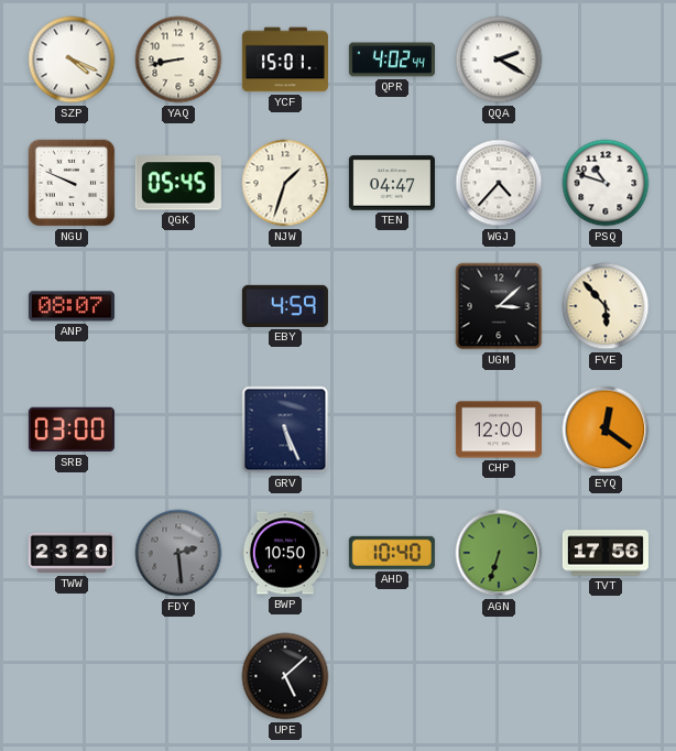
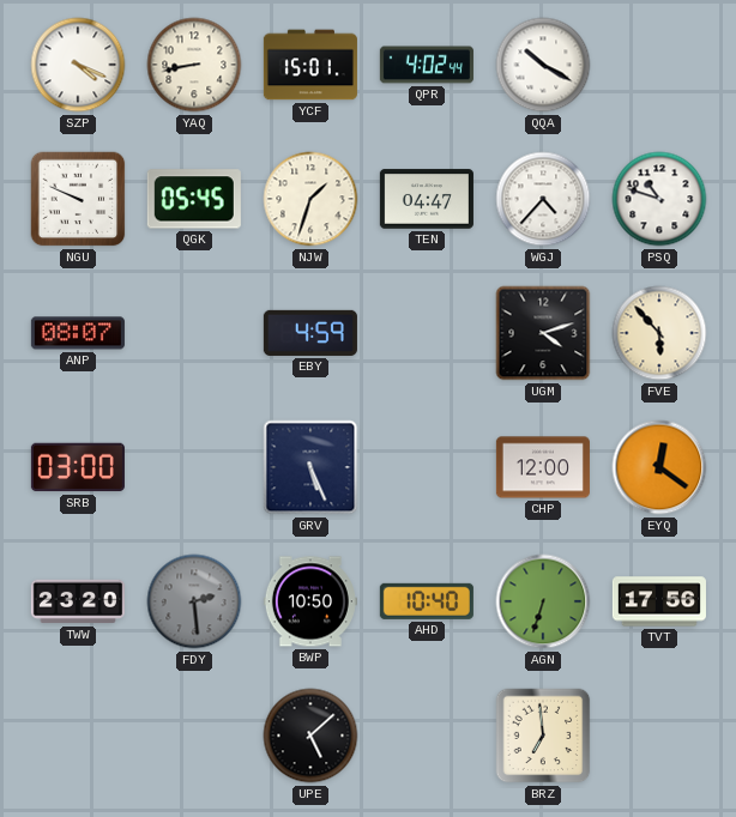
QQA: 2:20 -> 10:20
UGM: 3:08 -> 4:12
BRZ: none -> 6:59
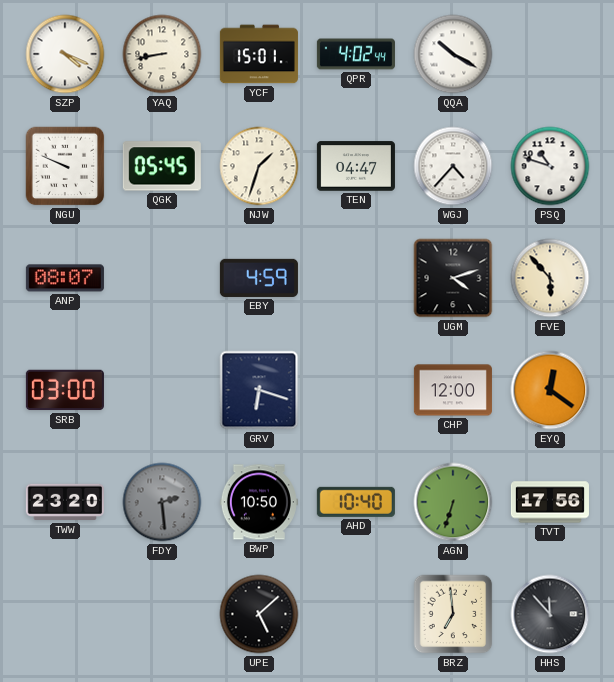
GRV: 5:26 -> 6:18
HHS: none -> 11:53
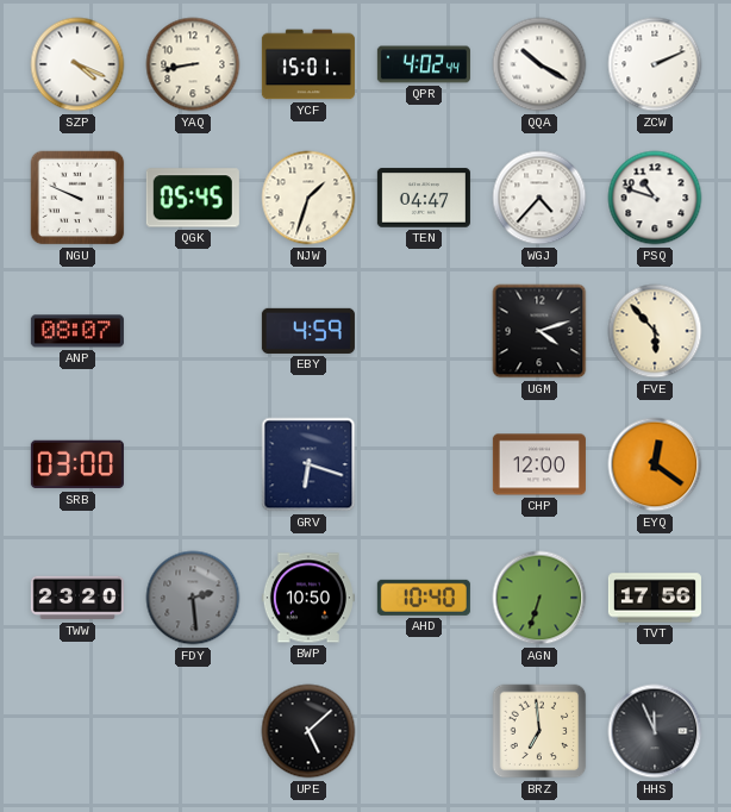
ZCW: none -> 2:11
HHS: 11:53 -> 11:56
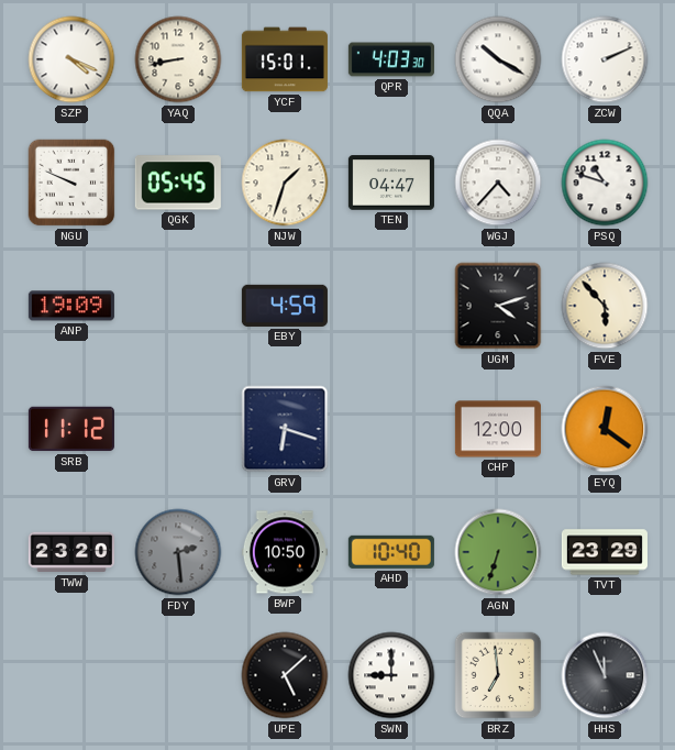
QPR: 4:02 -> 4:03
ANP: 08:07 -> 19:09
SRB: 03:00 -> 11:12
TVT: 17:56 -> 23:29
SWN: none -> 9:00
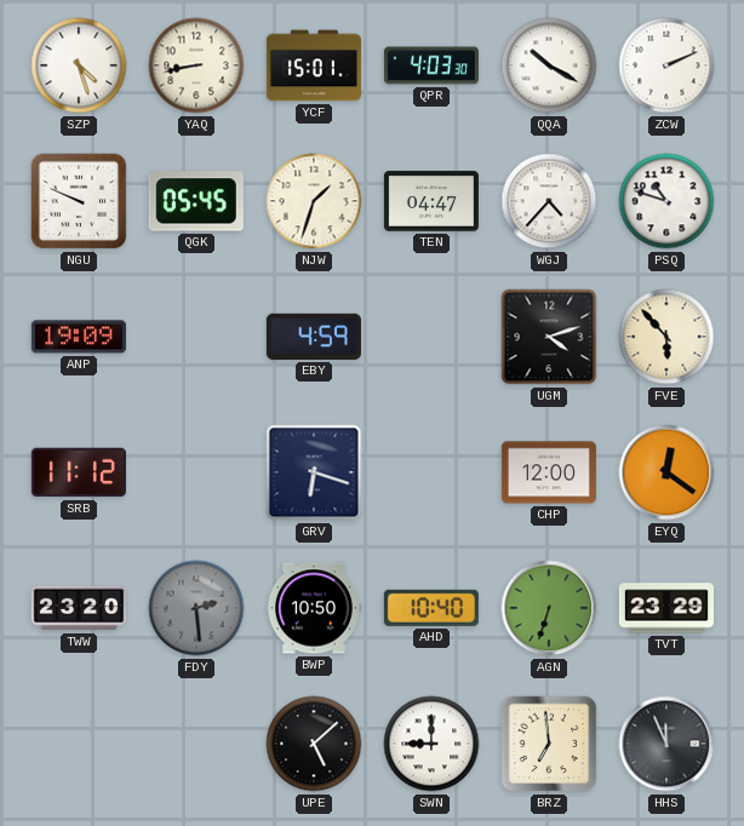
SZP: 4:19 -> 4:27
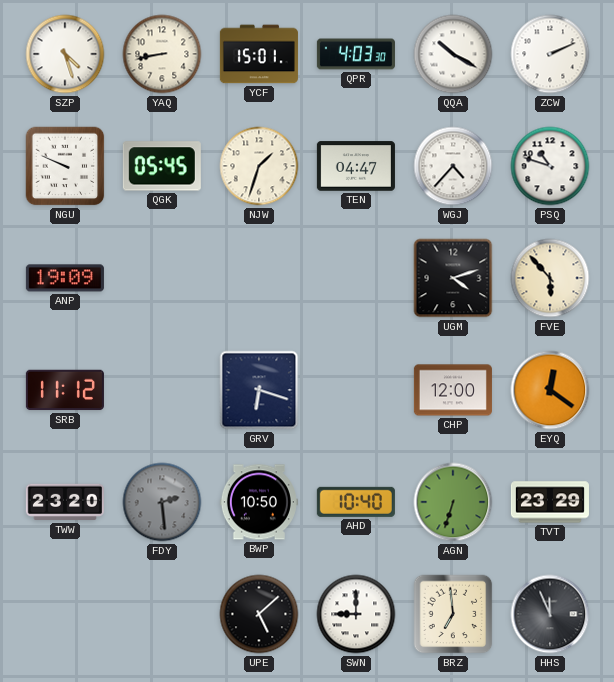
EBY: 4:59 -> none
